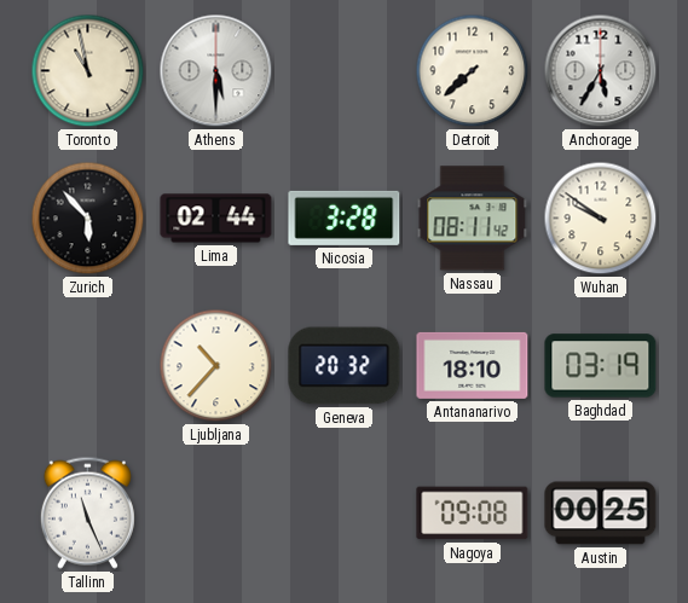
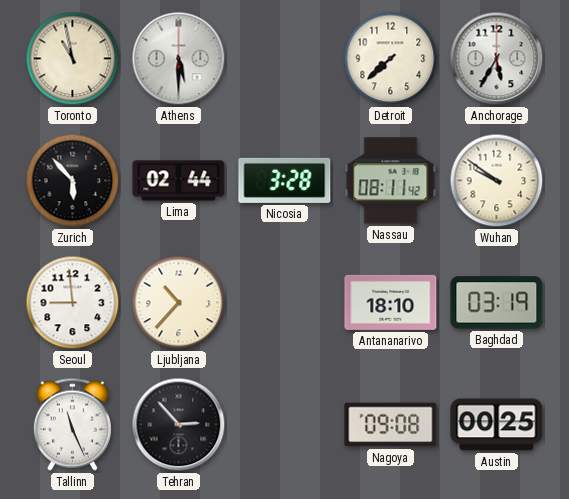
Seoul: none -> 8:59
Geneva: 20:32 -> none
Tehran: none -> 2:53
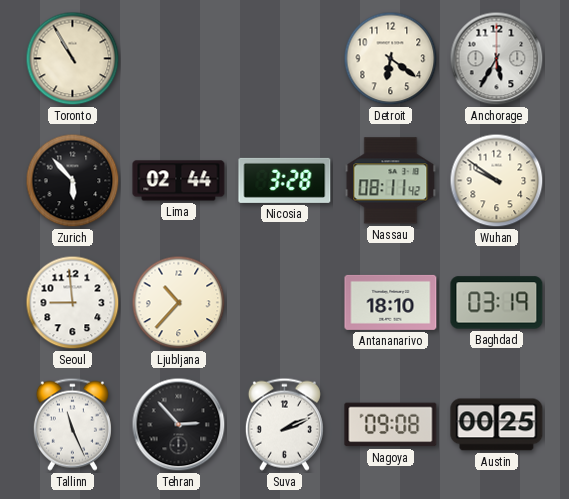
Toronto: 10:58 -> 10:55
Athens: 5:30 -> none
Detroit: 7:38 -> 6:21
Suva: none -> 2:11
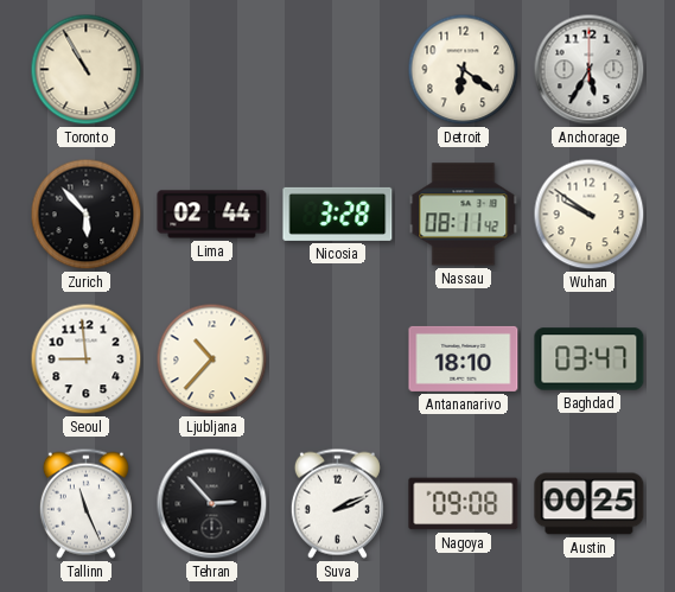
Baghdad: 03:19 -> 03:47
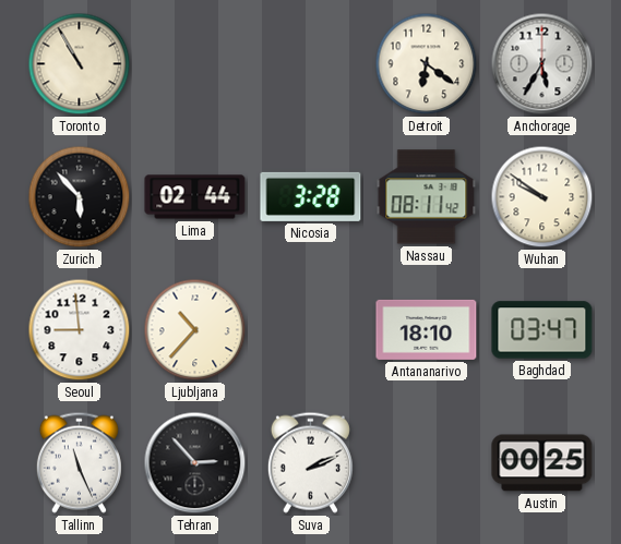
Nagoya: 09:08 -> none
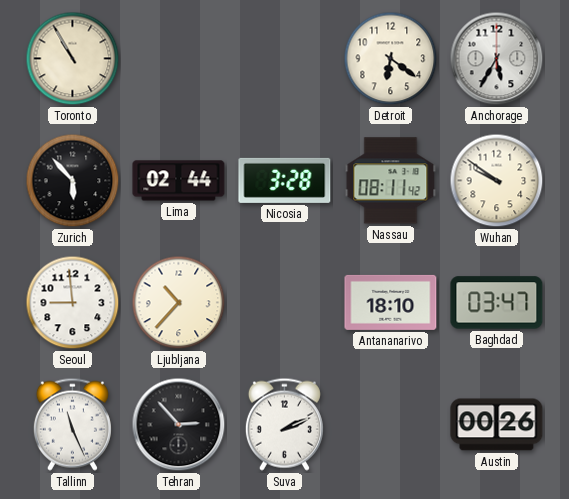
Austin: 00:25 -> 00:26
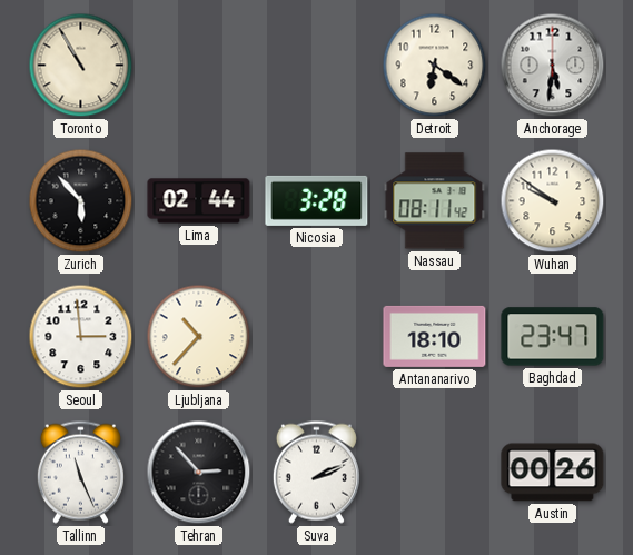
Anchorage: 5:35 -> 5:31
Seoul: 8:59 -> 2:59
Baghdad: 03:47 -> 23:47
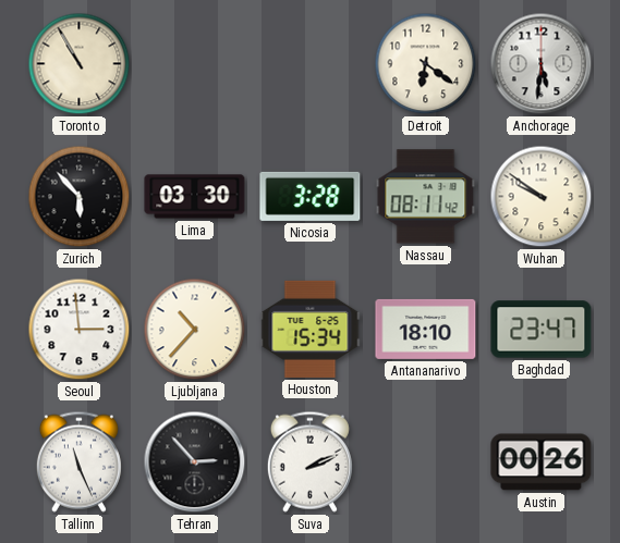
Lima: 02:44 -> 03:30
Houston: none -> 15:34
